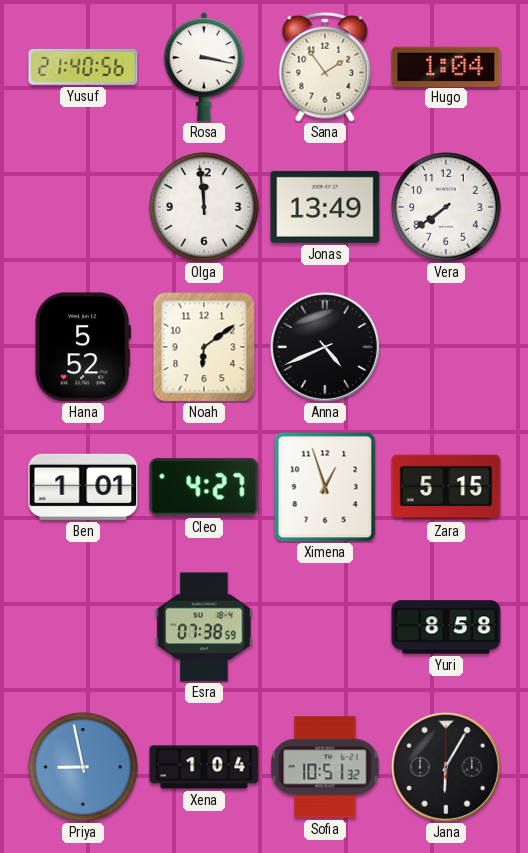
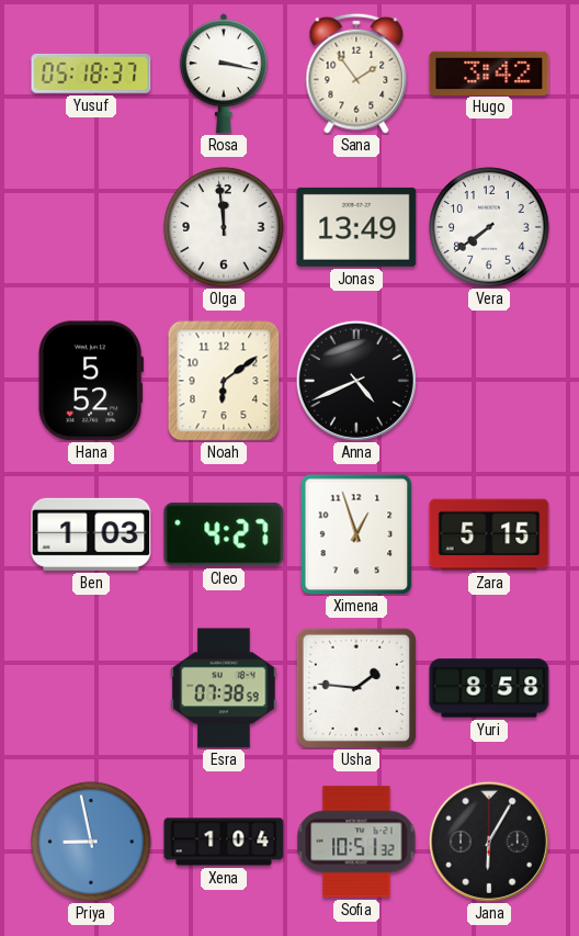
Yusuf: 21:40 -> 05:18
Hugo: 1:04 -> 3:42
Ben: 1:01 -> 1:03
Usha: none -> 1:46
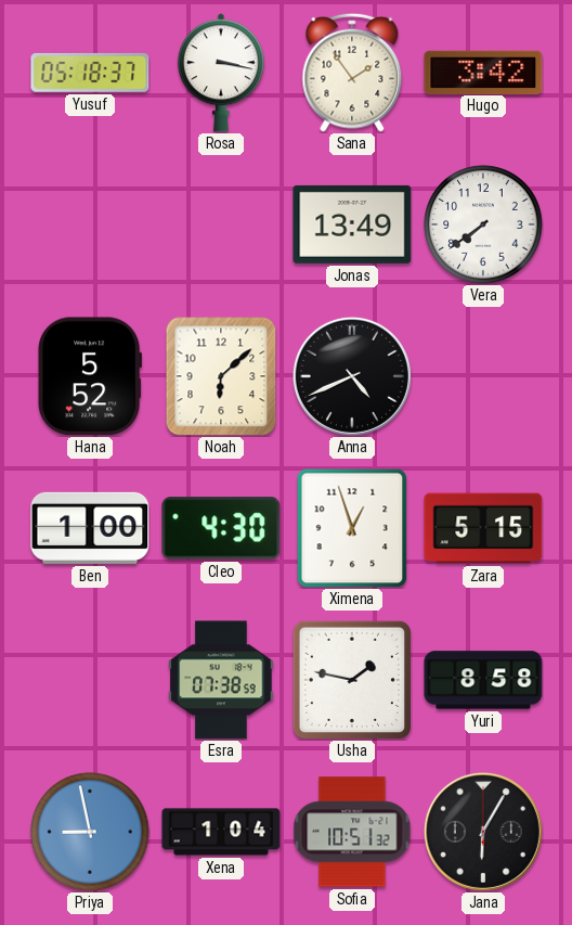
Olga: 11:59 -> none
Noah: 6:09 -> 6:08
Ben: 1:03 -> 1:00
Cleo: 4:27 -> 4:30
Usha: 1:46 -> 1:47
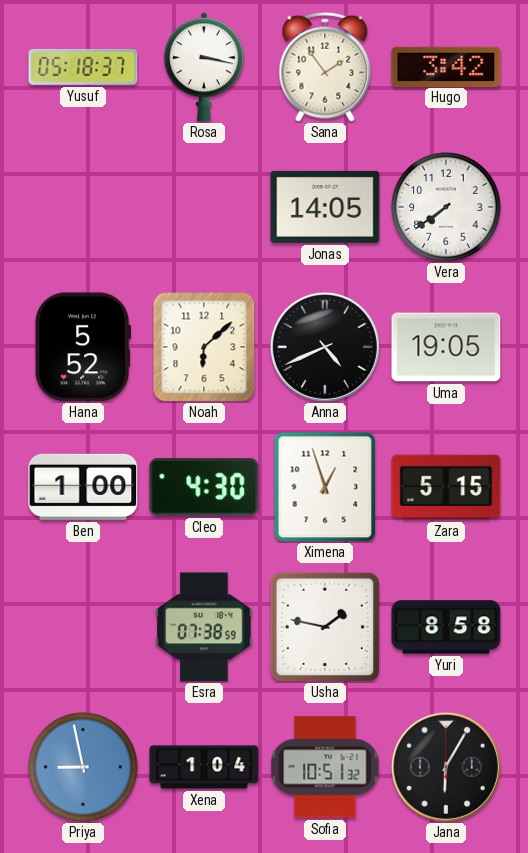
Jonas: 13:49 -> 14:05
Uma: none -> 19:05
